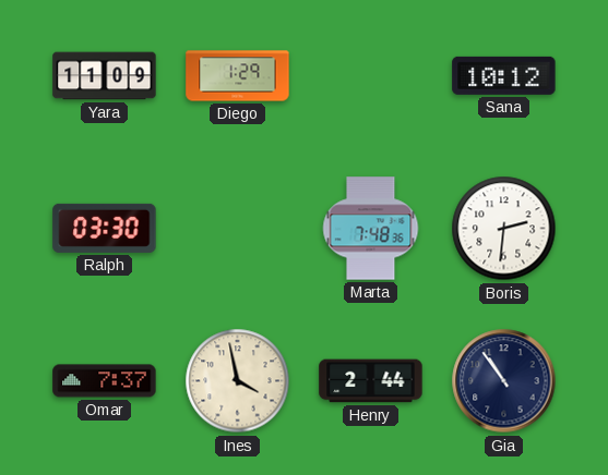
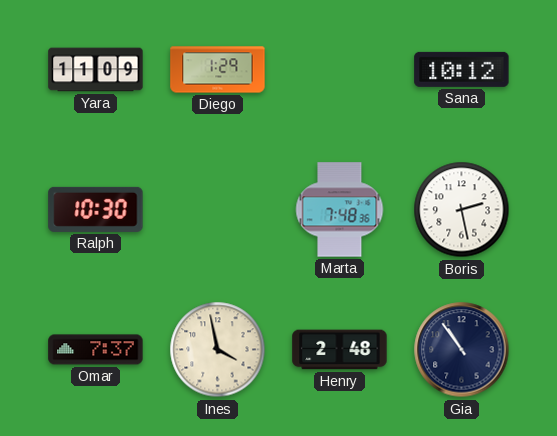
Ralph: 03:30 -> 10:30
Boris: 2:31 -> 2:28
Henry: 2:44 -> 2:48
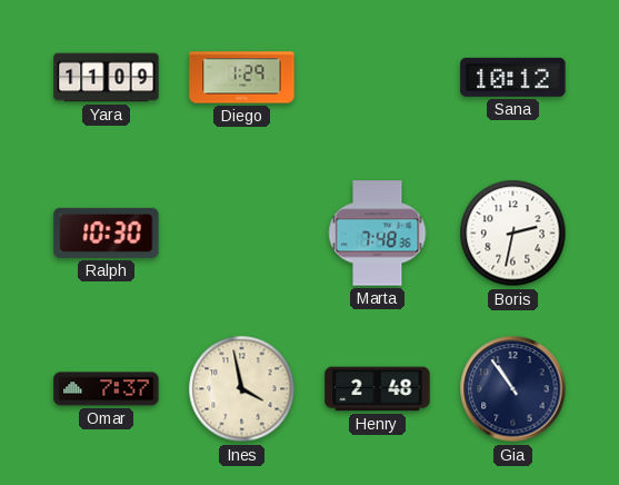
Boris: 2:28 -> 2:32
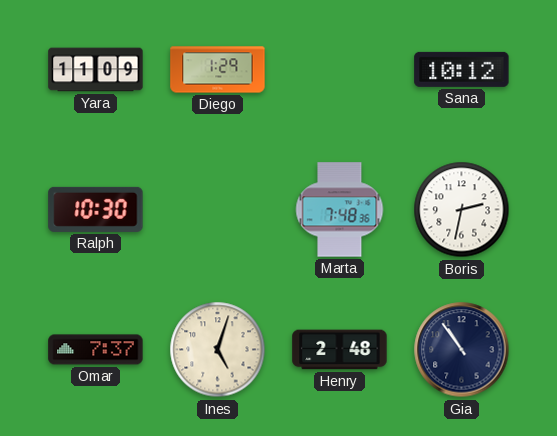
Ines: 3:58 -> 5:03
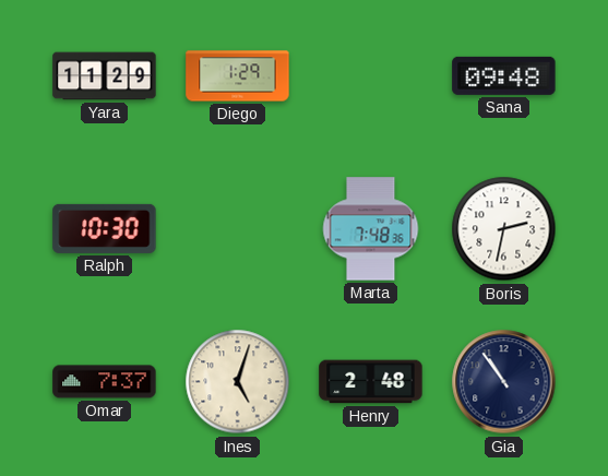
Yara: 11:09 -> 11:29
Sana: 10:12 -> 09:48
